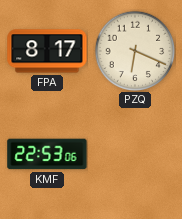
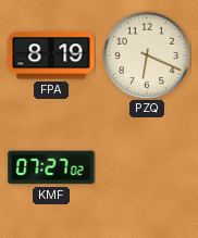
FPA: 8:17 -> 8:19
KMF: 22:53 -> 07:27
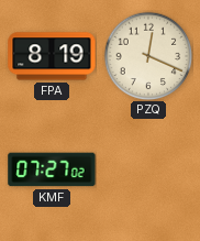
PZQ: 6:19 -> 12:19
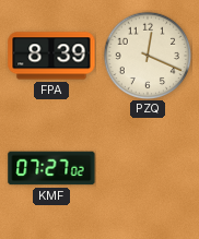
FPA: 8:19 -> 8:39
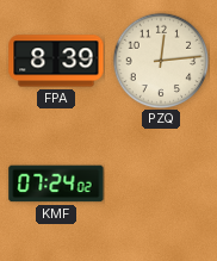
PZQ: 12:19 -> 12:14
KMF: 07:27 -> 07:24
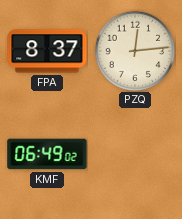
FPA: 8:39 -> 8:37
KMF: 07:24 -> 06:49
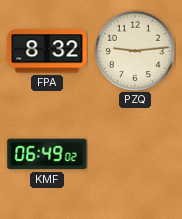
FPA: 8:37 -> 8:32
PZQ: 12:14 -> 9:14
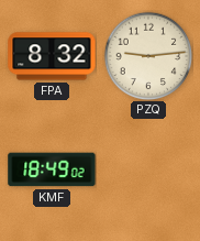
KMF: 06:49 -> 18:49
